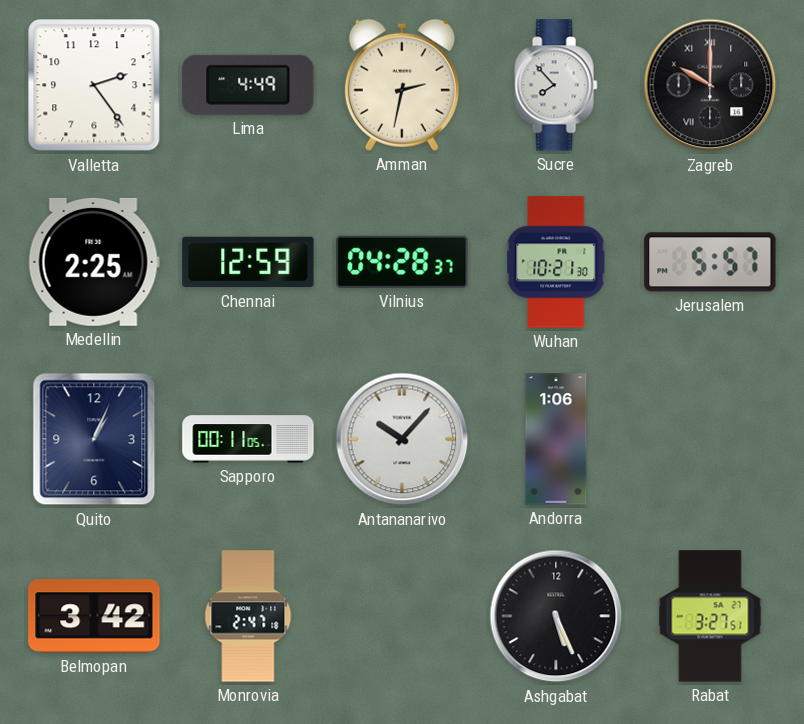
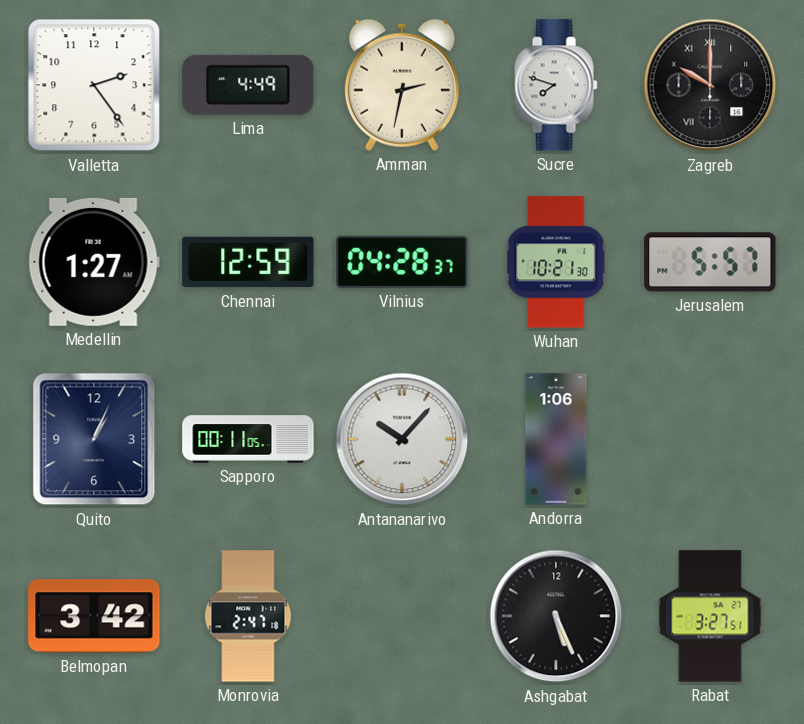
Sucre: 7:53 -> 7:48
Medellin: 2:25 -> 1:27
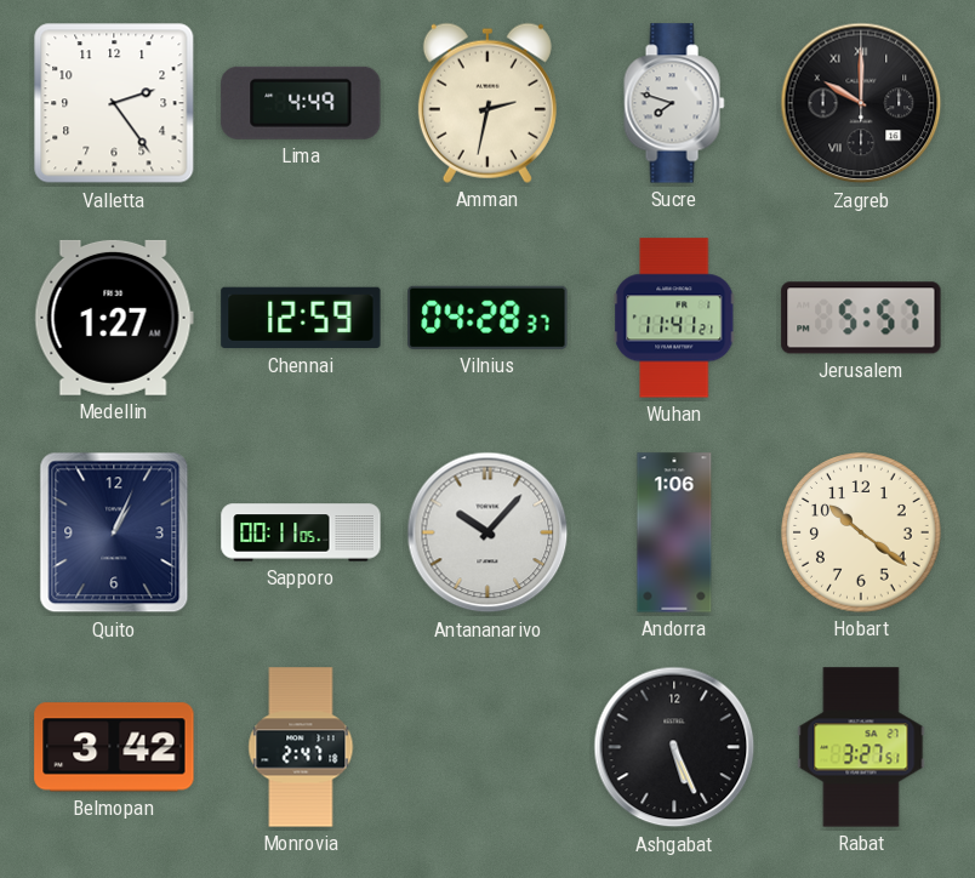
Wuhan: 10:21 -> 11:41
Hobart: none -> 10:21
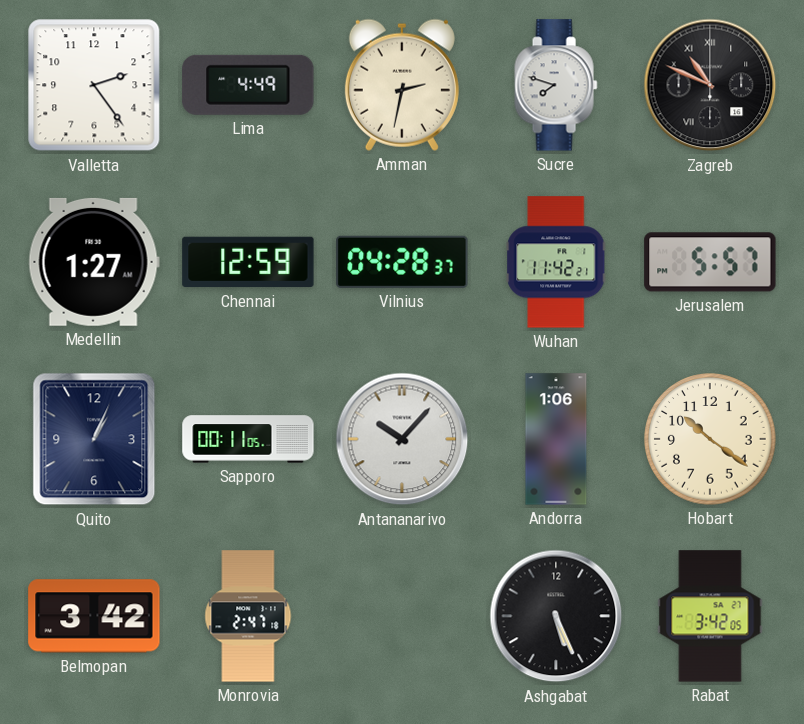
Zagreb: 10:00 -> 10:49
Wuhan: 11:41 -> 11:42
Rabat: 3:27 -> 3:42
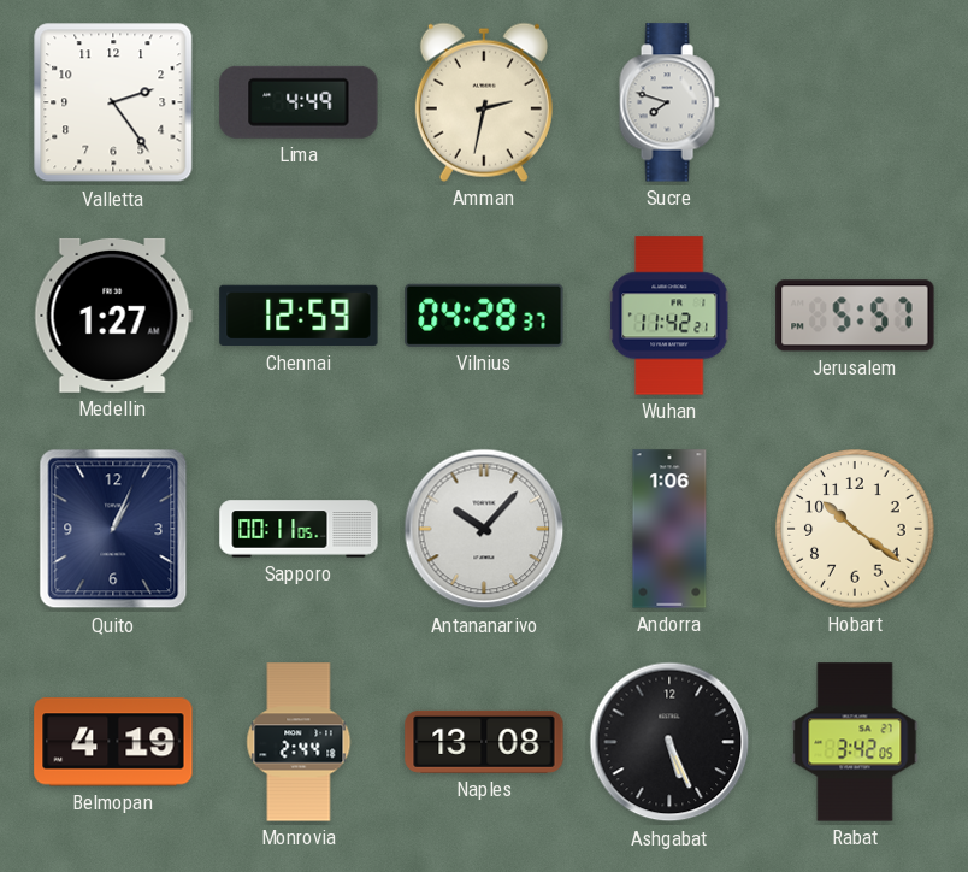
Zagreb: 10:49 -> none
Belmopan: 3:42 -> 4:19
Monrovia: 2:47 -> 2:44
Naples: none -> 13:08
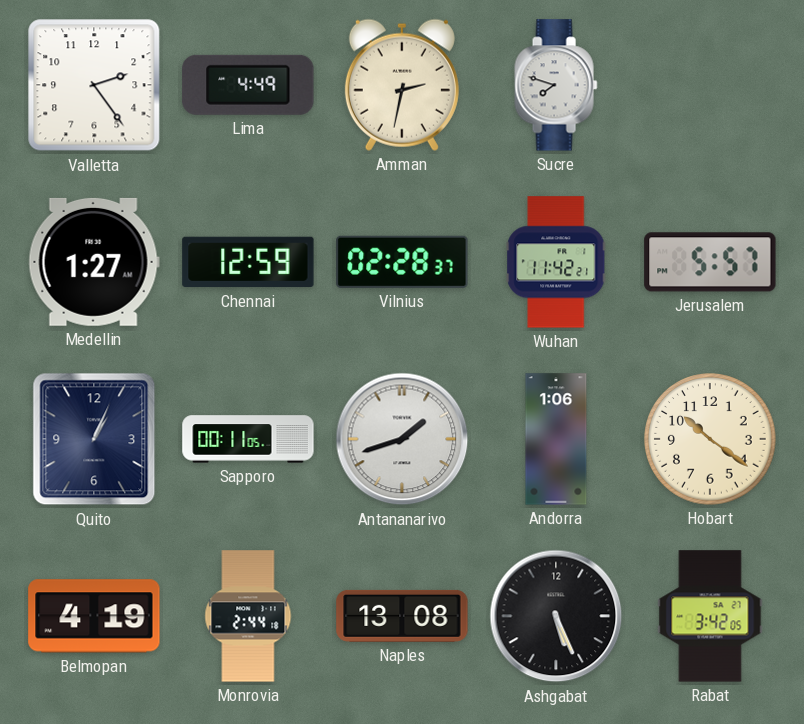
Vilnius: 04:28 -> 02:28
Antananarivo: 10:07 -> 1:42
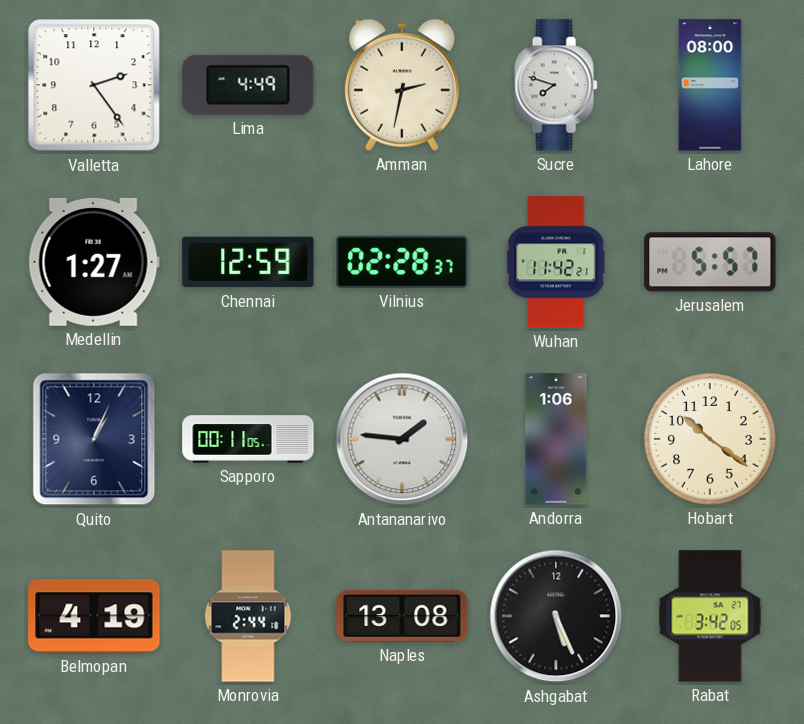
Lahore: none -> 08:00
Antananarivo: 1:42 -> 1:46
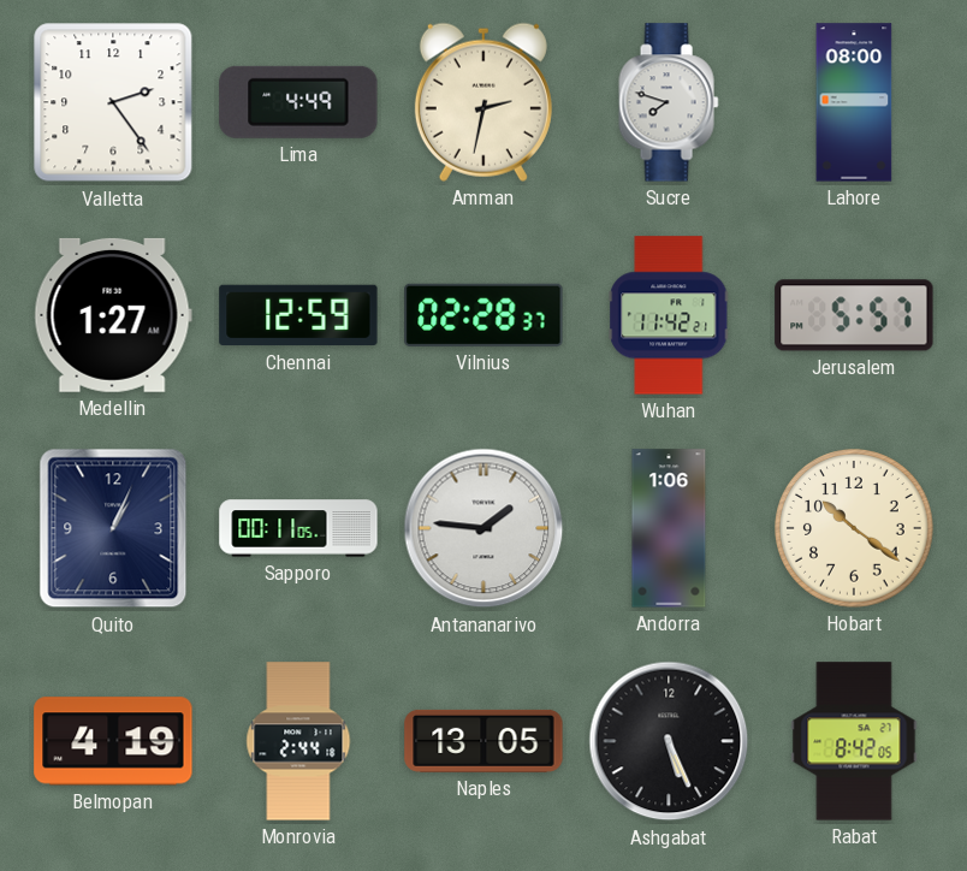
Naples: 13:08 -> 13:05
Rabat: 3:42 -> 8:42
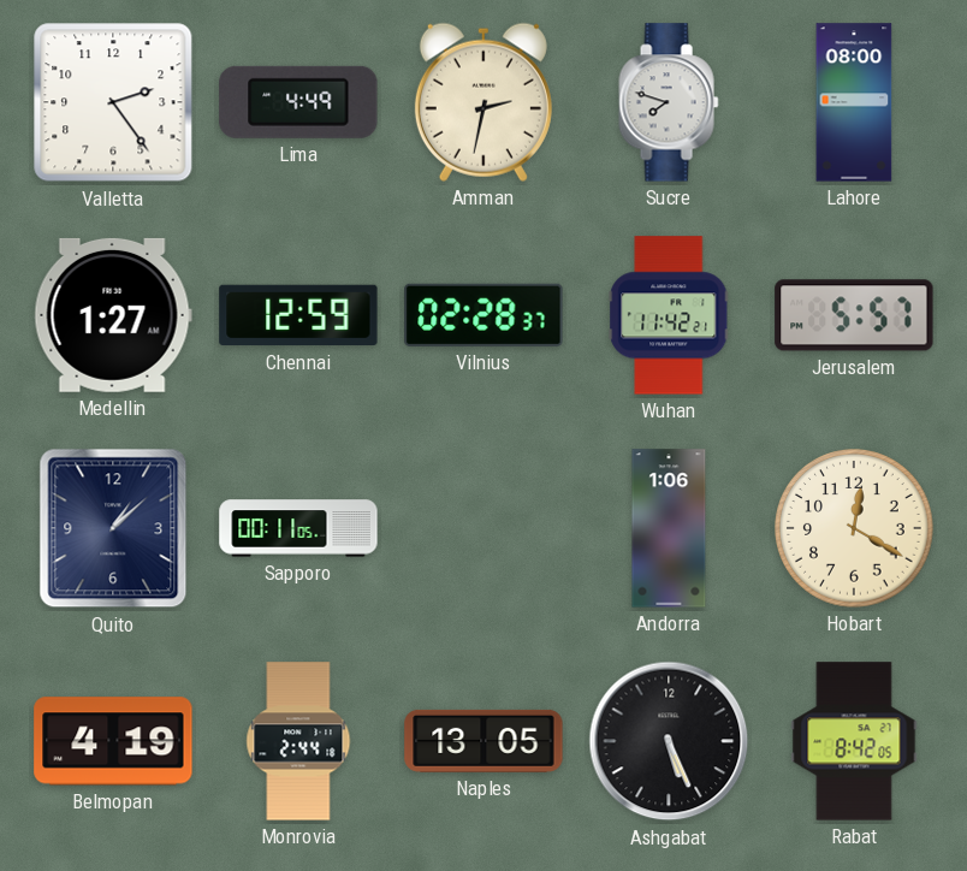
Quito: 1:04 -> 1:08
Antananarivo: 1:46 -> none
Hobart: 10:21 -> 12:20
